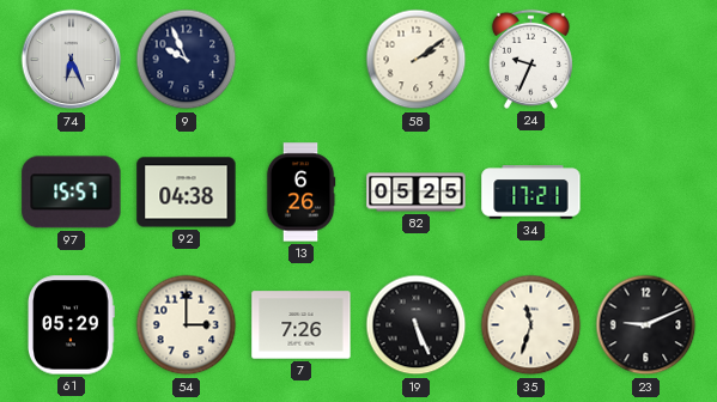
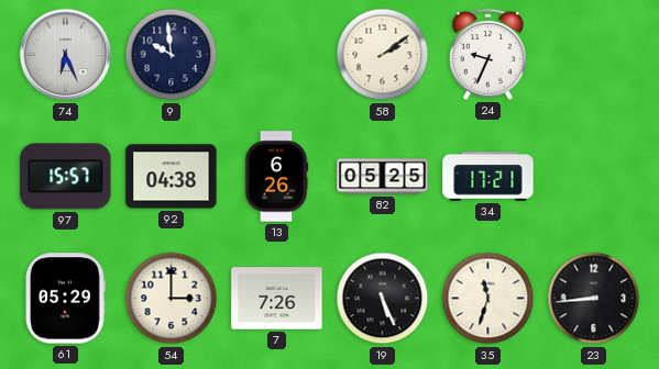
9: 9:56 -> 9:59
23: 9:11 -> 8:44
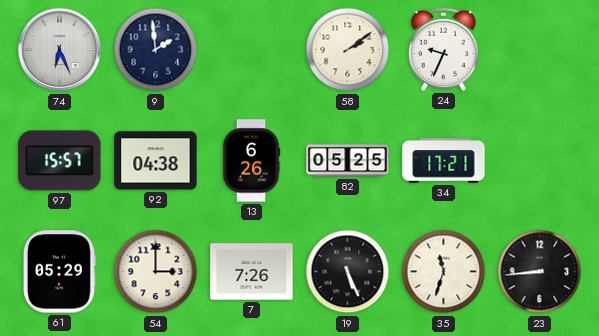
9: 9:59 -> 1:59
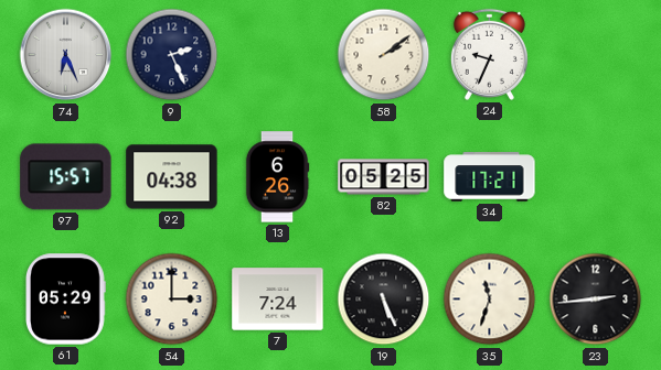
9: 1:59 -> 2:26
7: 7:26 -> 7:24
23: 8:44 -> 2:44
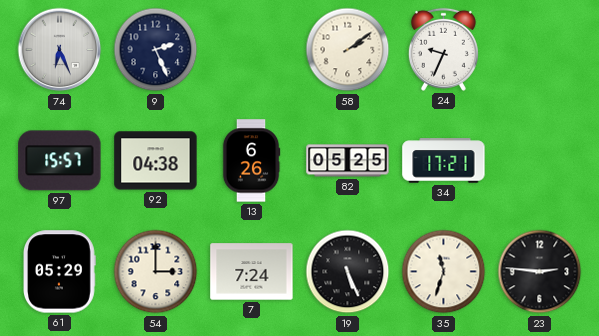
23: 2:44 -> 2:46
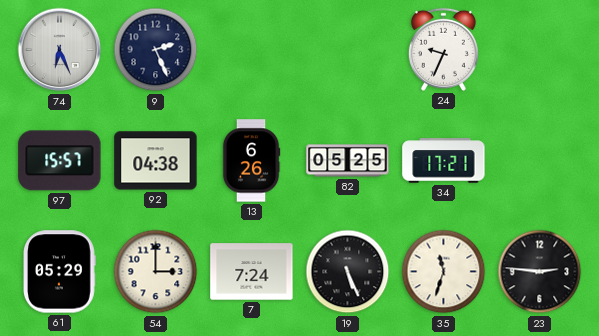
58: 2:09 -> none
